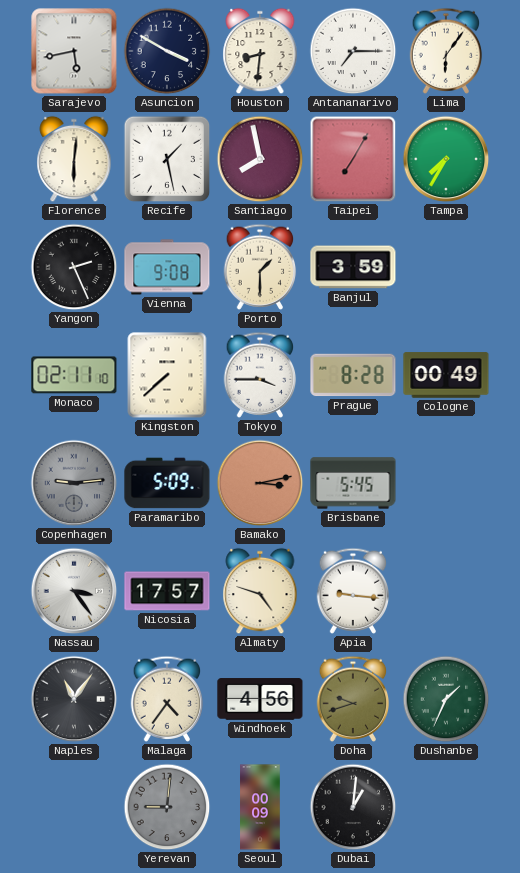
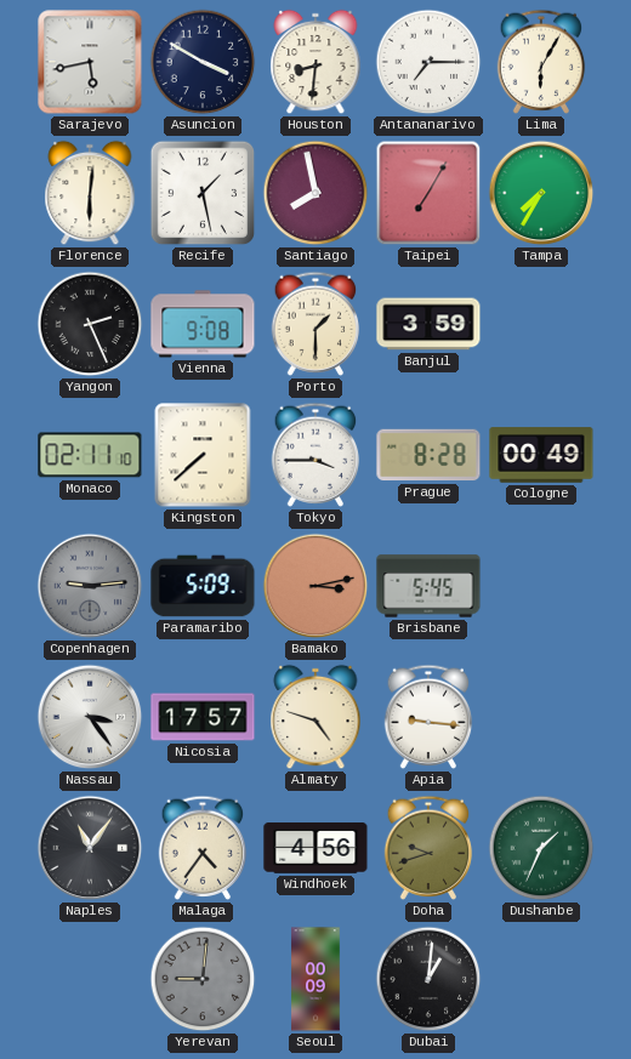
Lima: 6:06 -> 6:05
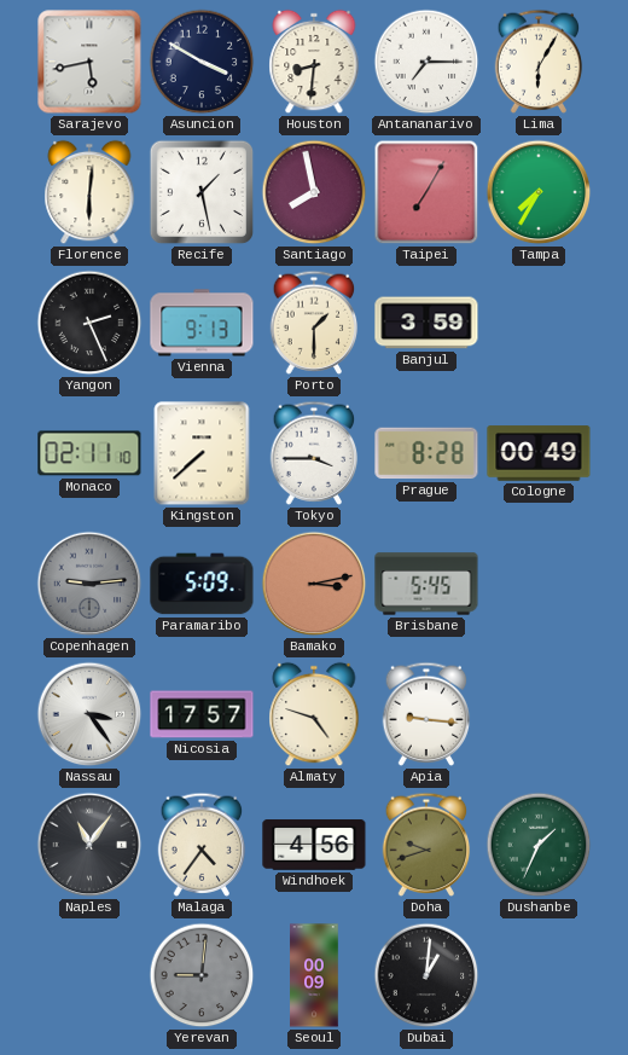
Vienna: 9:08 -> 9:13
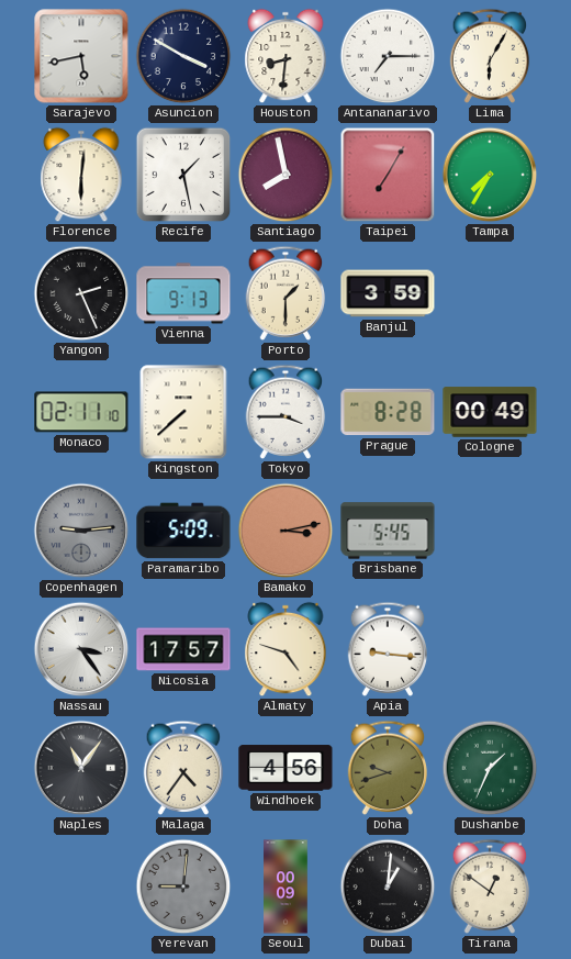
Tirana: none -> 12:51
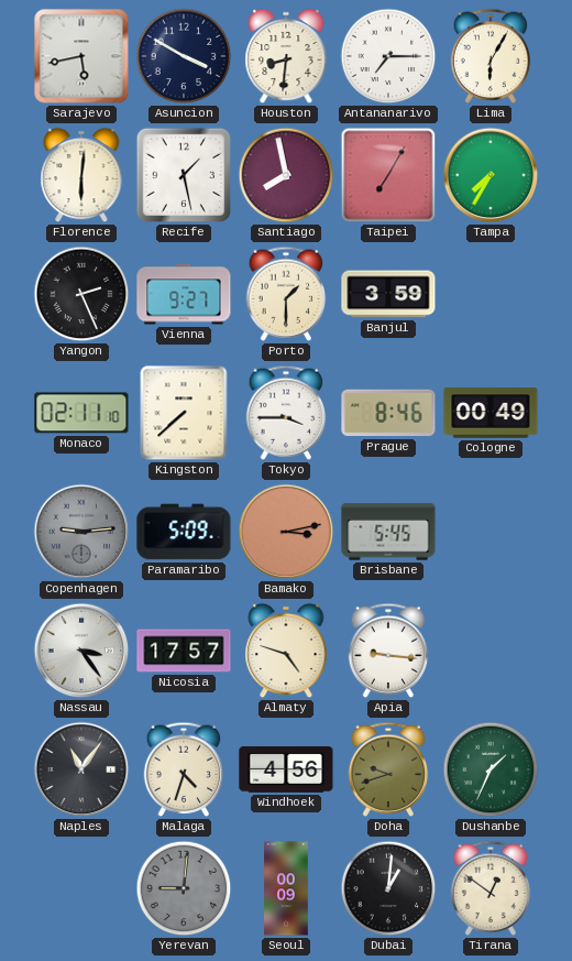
Vienna: 9:13 -> 9:27
Prague: 8:28 -> 8:46
Malaga: 4:36 -> 4:33
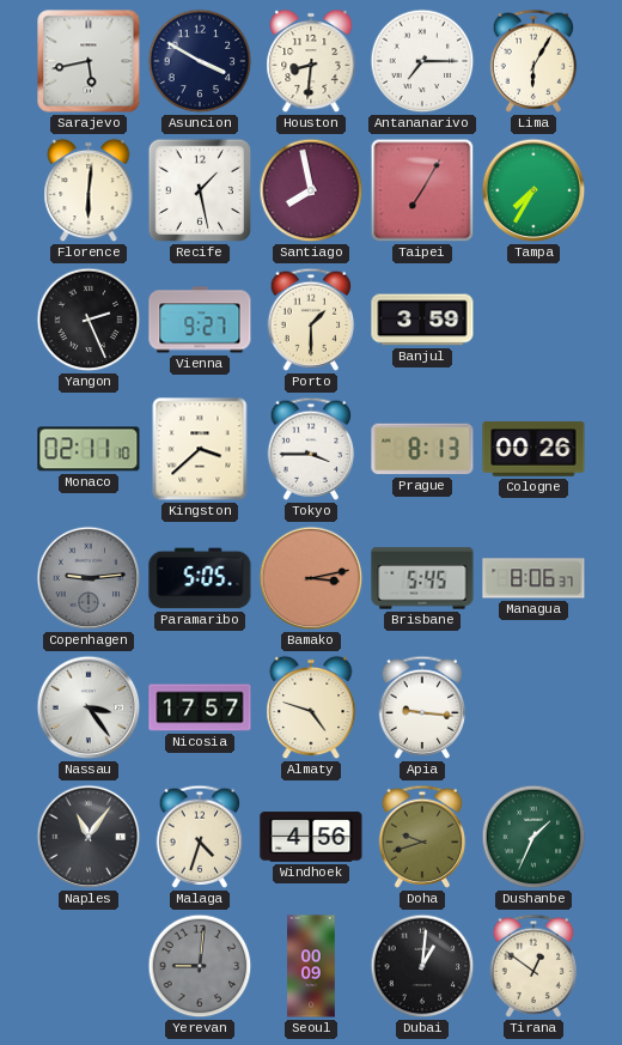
Kingston: 7:38 -> 3:38
Prague: 8:46 -> 8:13
Cologne: 00:49 -> 00:26
Paramaribo: 5:09 -> 5:05
Managua: none -> 8:06
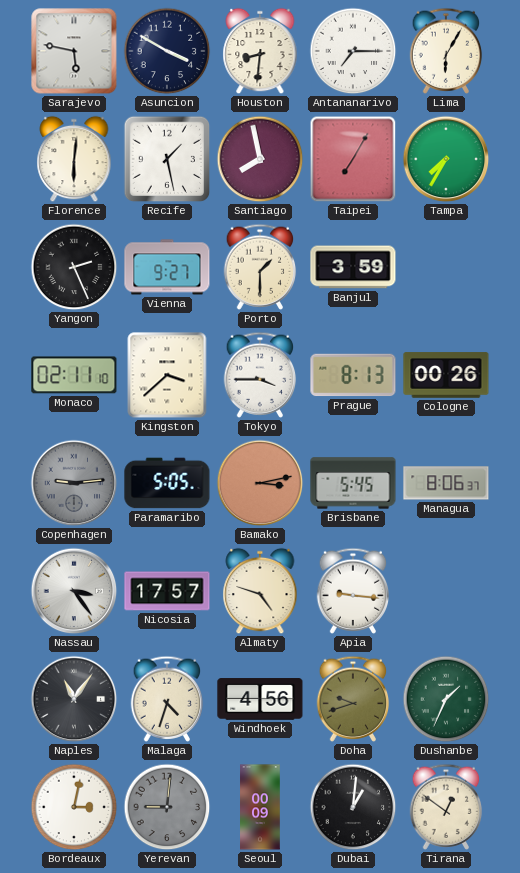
Sarajevo: 5:43 -> 5:47
Bordeaux: none -> 3:02
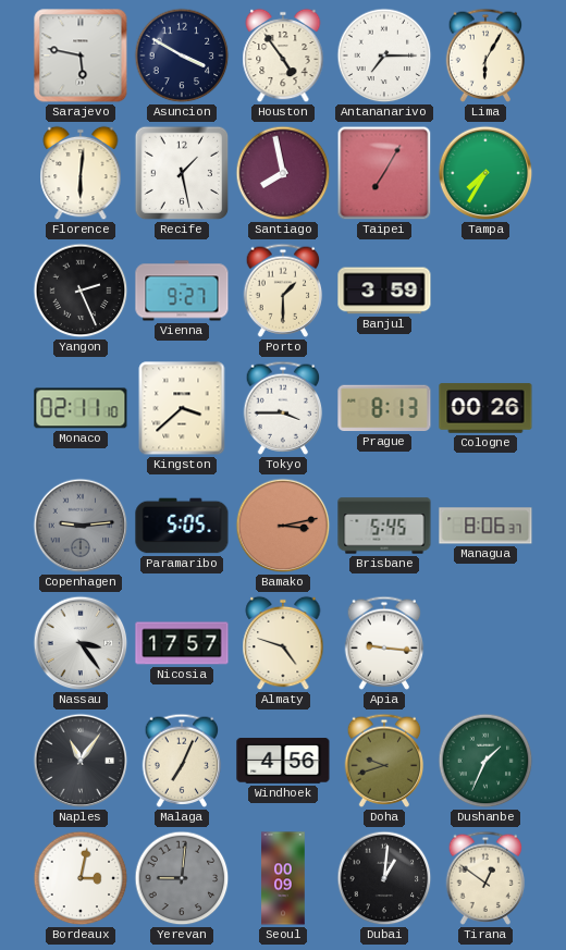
Houston: 8:31 -> 4:54
Malaga: 4:33 -> 7:04
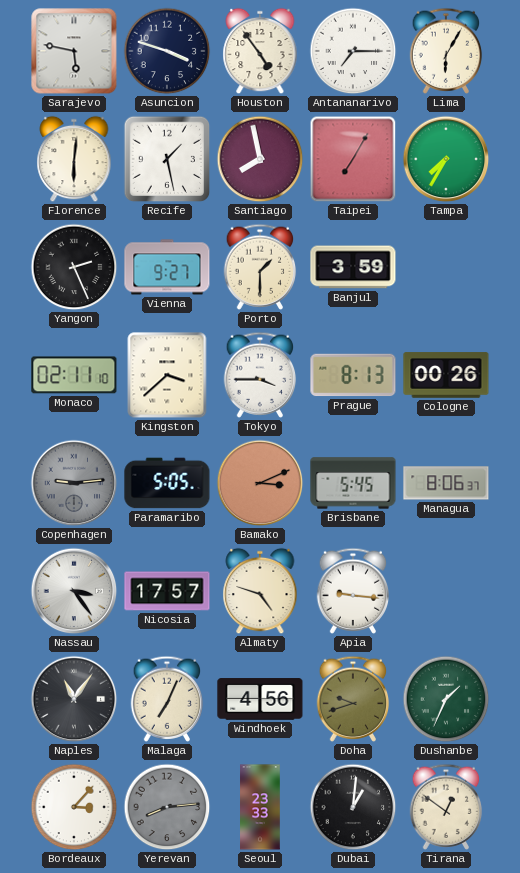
Asuncion: 3:50 -> 3:48
Bamako: 3:13 -> 3:11
Bordeaux: 3:02 -> 3:07
Yerevan: 9:01 -> 8:14
Seoul: 00:09 -> 23:33
